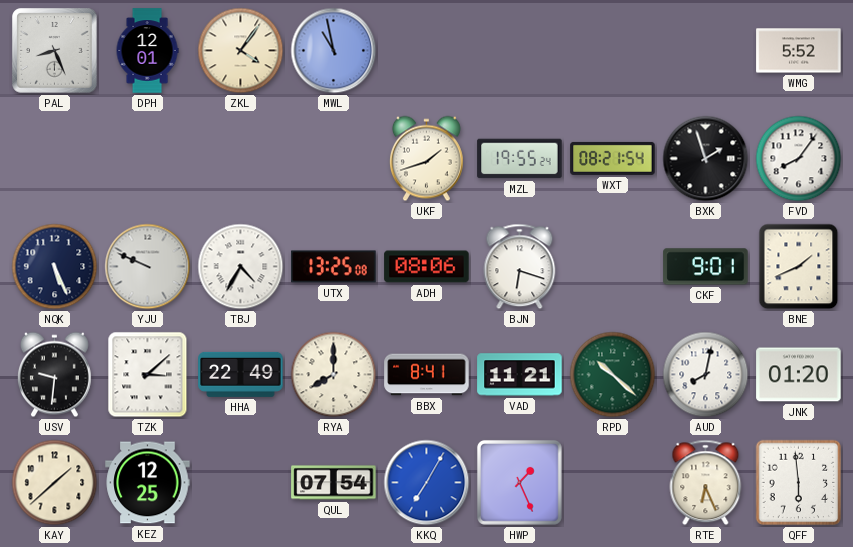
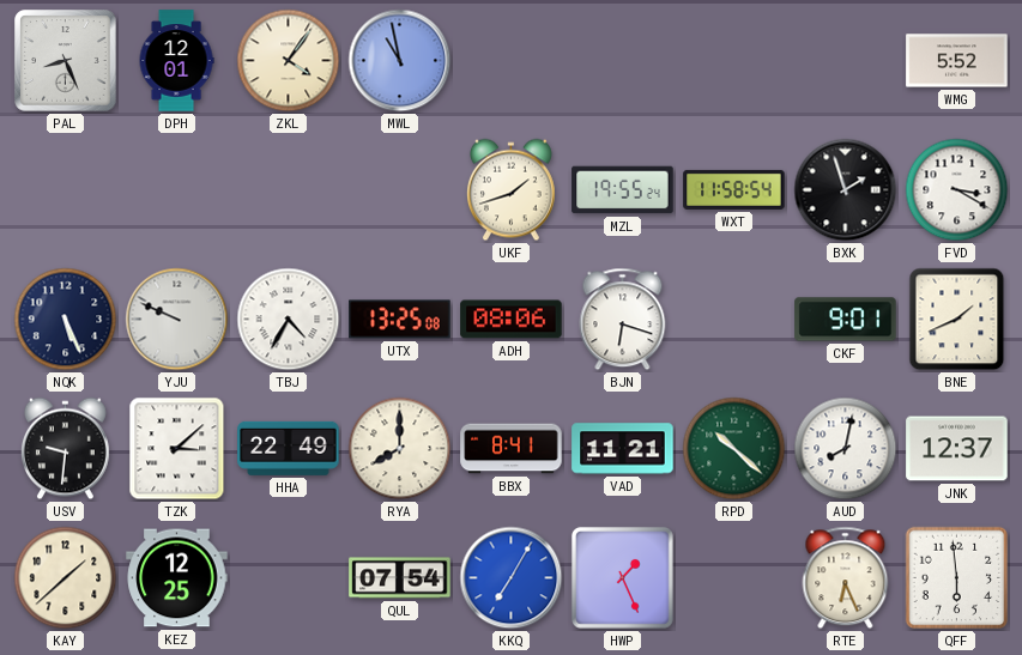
WXT: 08:21 -> 11:58
FVD: 8:06 -> 3:20
JNK: 01:20 -> 12:37
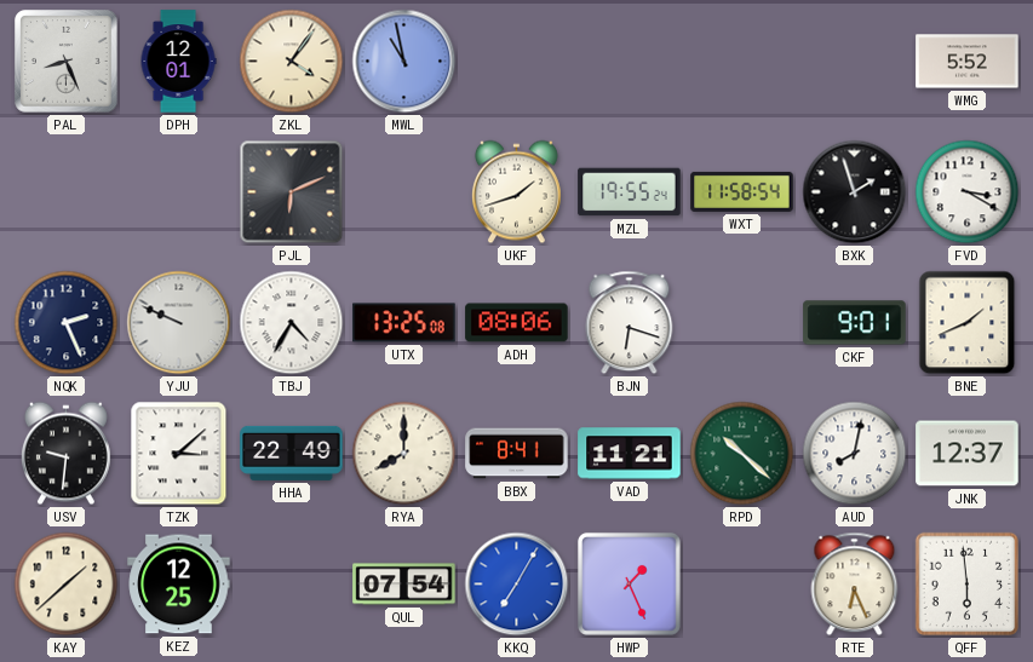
PJL: none -> 6:11
NQK: 5:26 -> 2:26
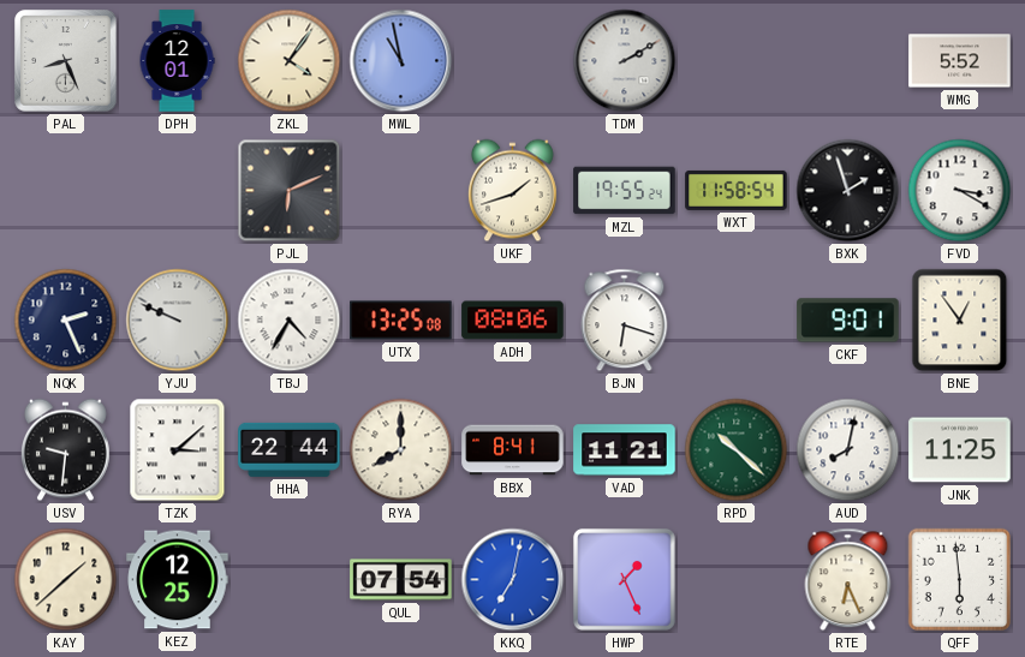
TDM: none -> 2:10
BNE: 1:41 -> 12:54
HHA: 22:49 -> 22:44
JNK: 12:37 -> 11:25
KKQ: 7:05 -> 7:02
